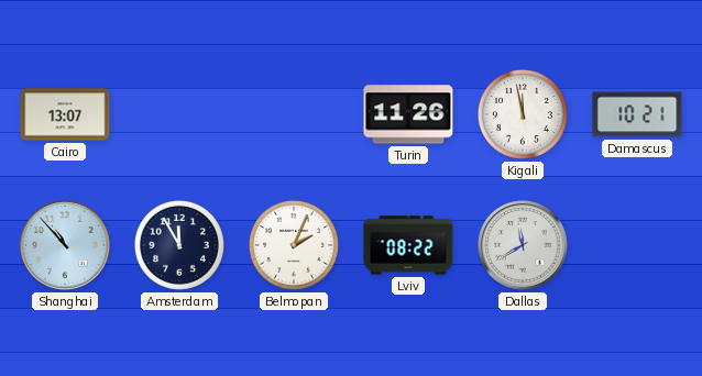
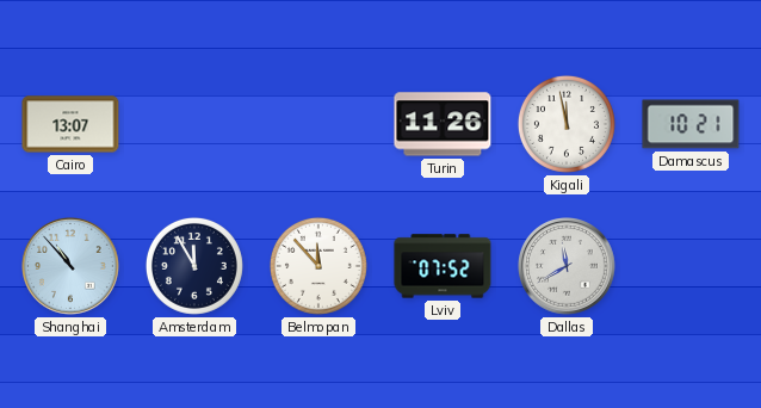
Belmopan: 2:04 -> 11:53
Lviv: 08:22 -> 07:52
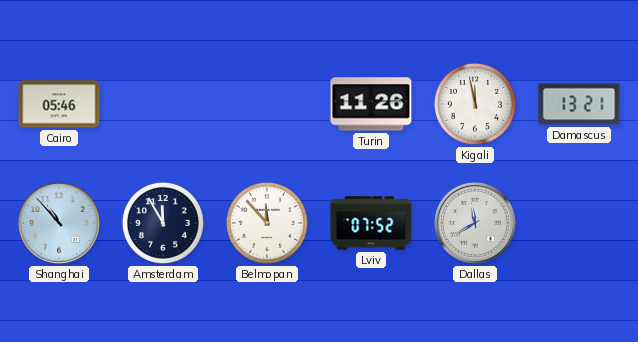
Cairo: 13:07 -> 05:46
Damascus: 10:21 -> 13:21
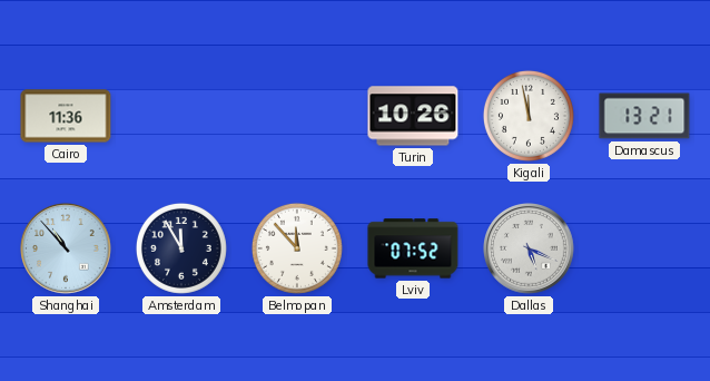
Cairo: 05:46 -> 11:36
Turin: 11:26 -> 10:26
Dallas: 11:40 -> 5:19
